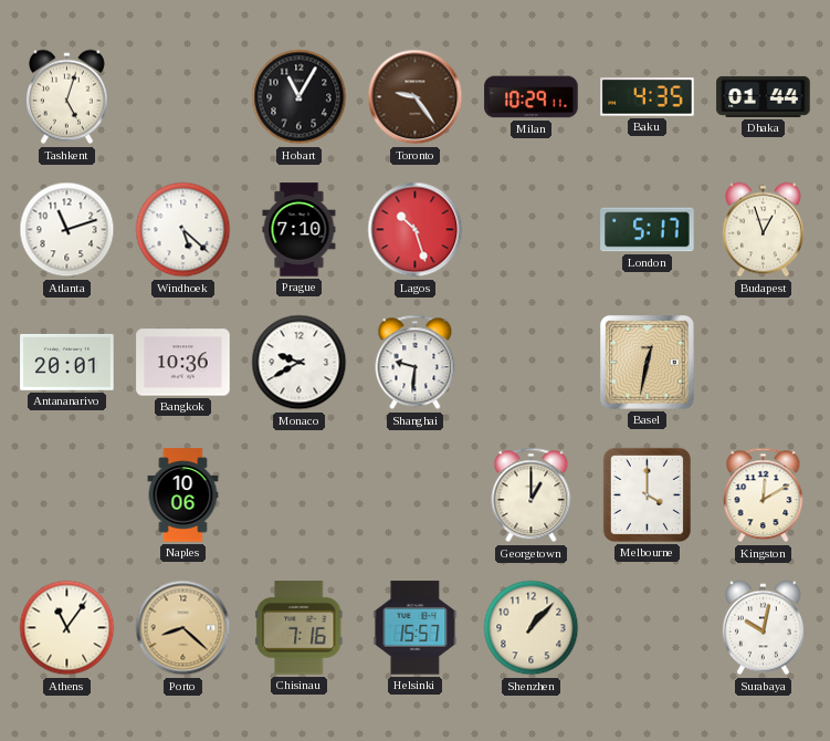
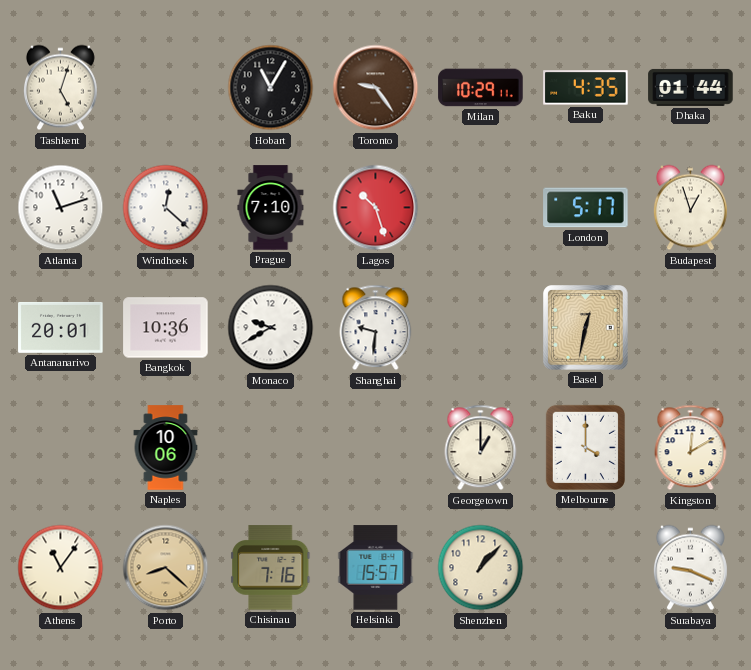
Windhoek: 5:22 -> 12:22
Surabaya: 10:02 -> 9:19
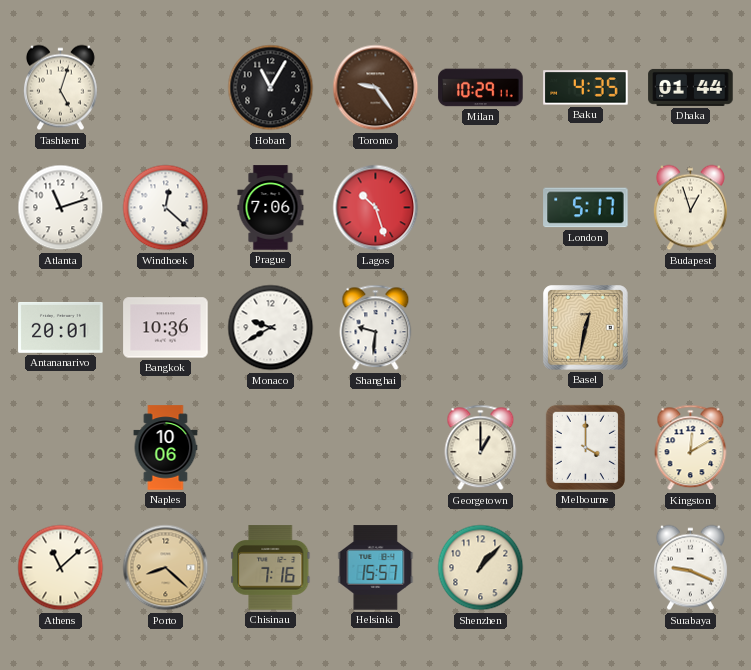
Prague: 7:10 -> 7:06
Athens: 11:06 -> 11:08
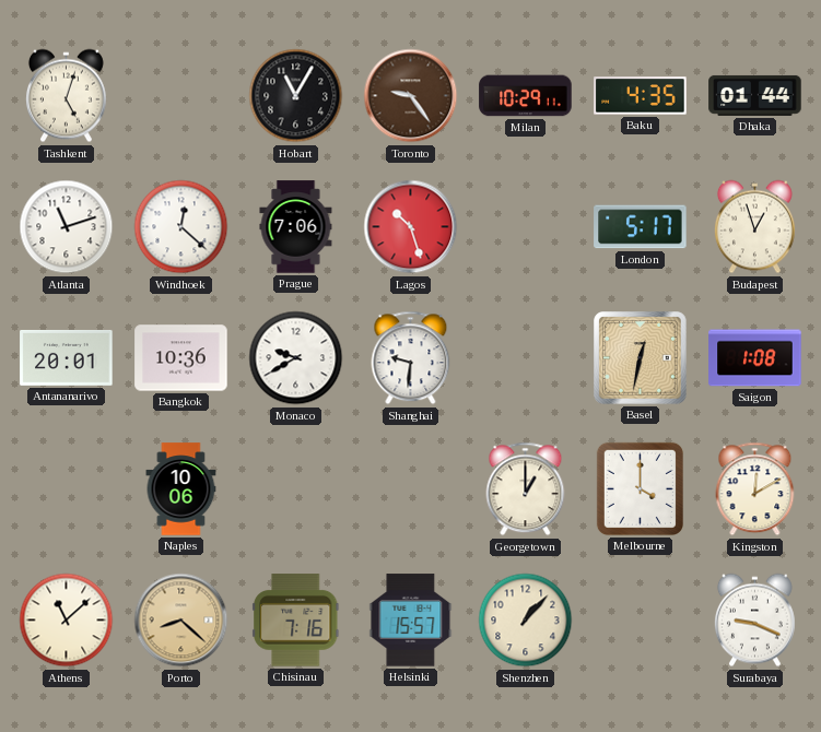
Saigon: none -> 1:08
